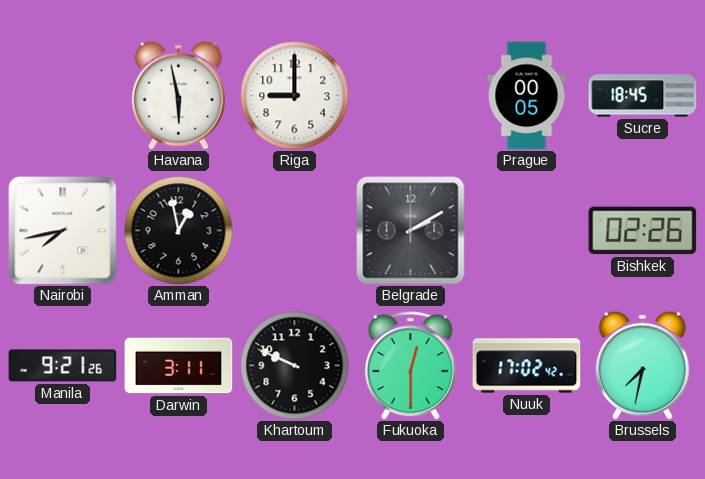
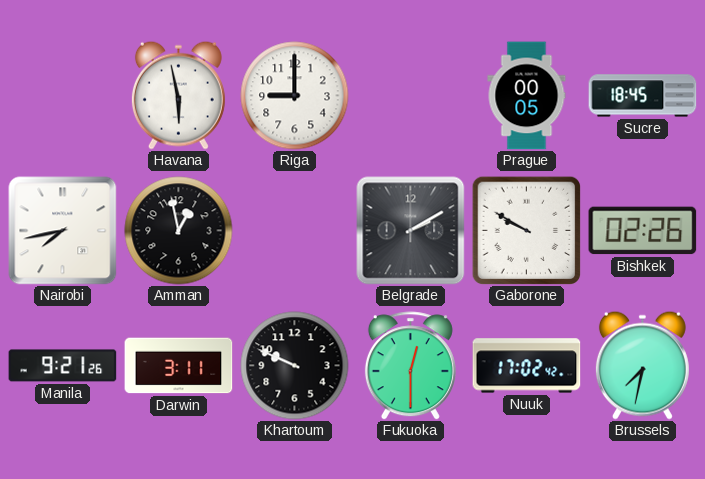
Gaborone: none -> 9:50
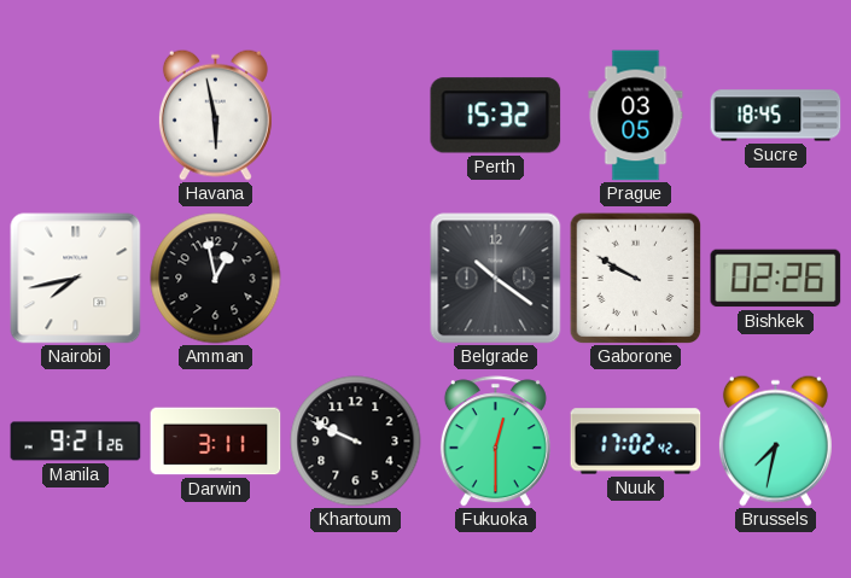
Riga: 9:00 -> none
Perth: none -> 15:32
Prague: 00:05 -> 03:05
Belgrade: 2:10 -> 10:21
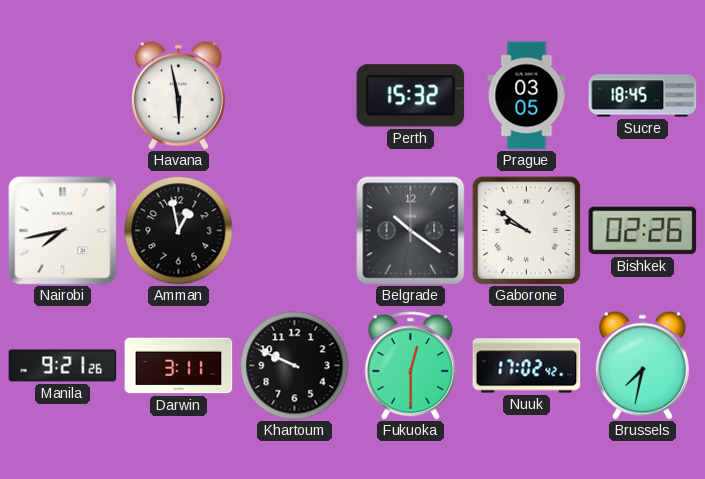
Gaborone: 9:50 -> 9:51
